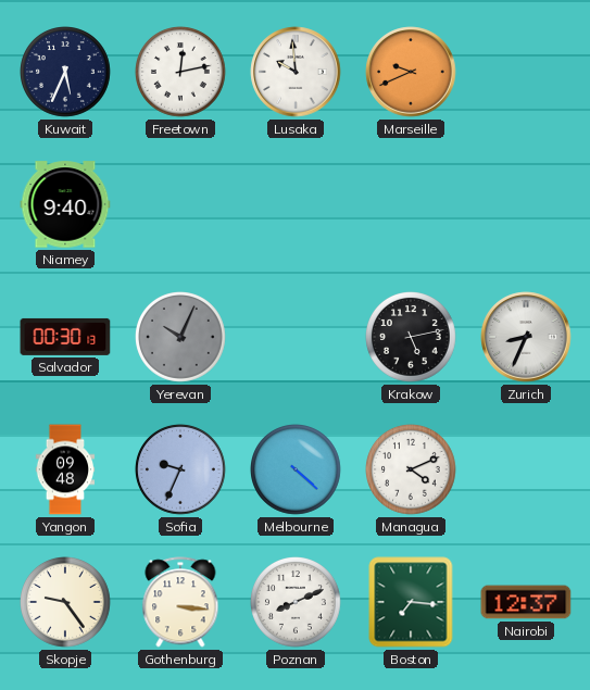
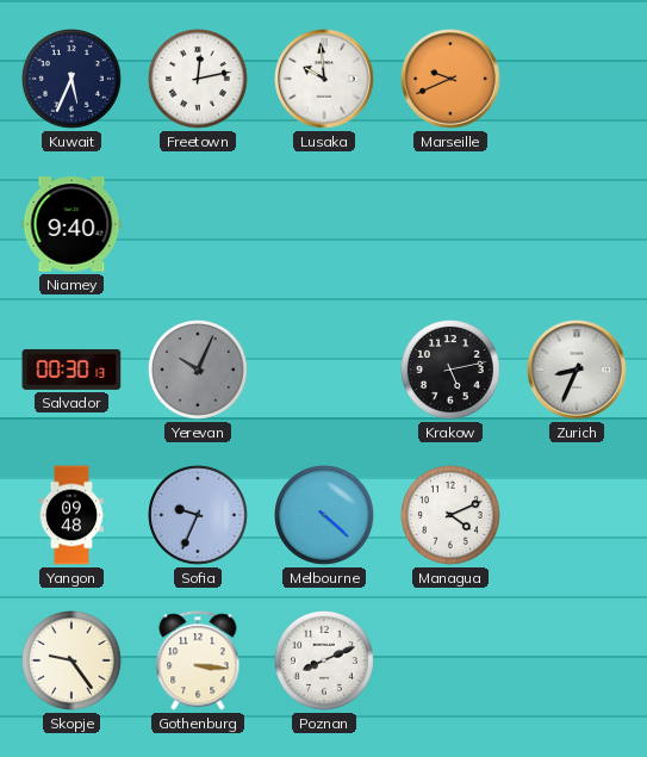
Boston: 7:16 -> none
Nairobi: 12:37 -> none
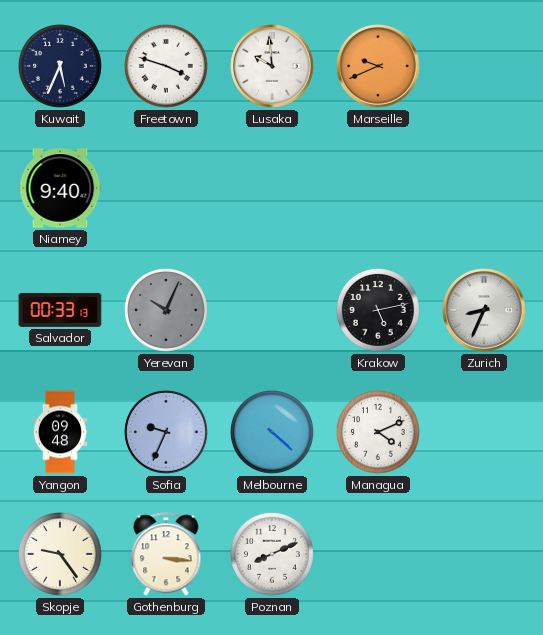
Freetown: 12:13 -> 3:48
Salvador: 00:30 -> 00:33
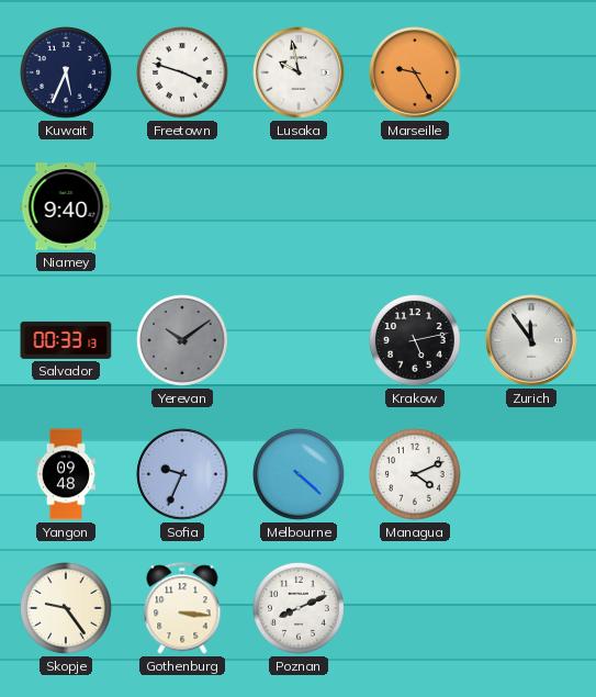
Lusaka: 9:59 -> 9:58
Marseille: 9:41 -> 9:25
Yerevan: 10:04 -> 10:09
Zurich: 8:34 -> 11:54
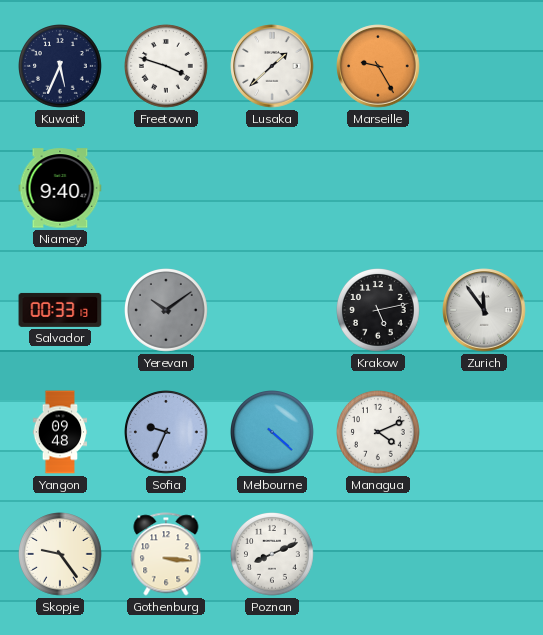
Lusaka: 9:58 -> 1:38
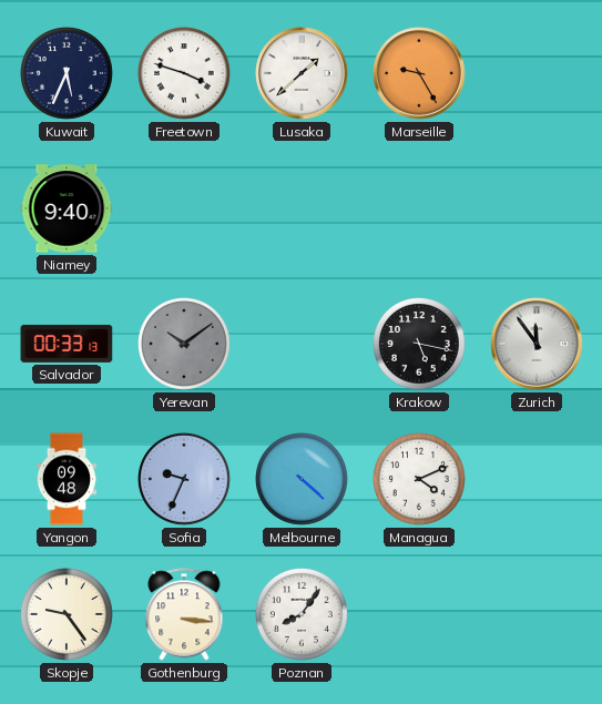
Krakow: 5:13 -> 5:17
Poznan: 8:11 -> 8:06
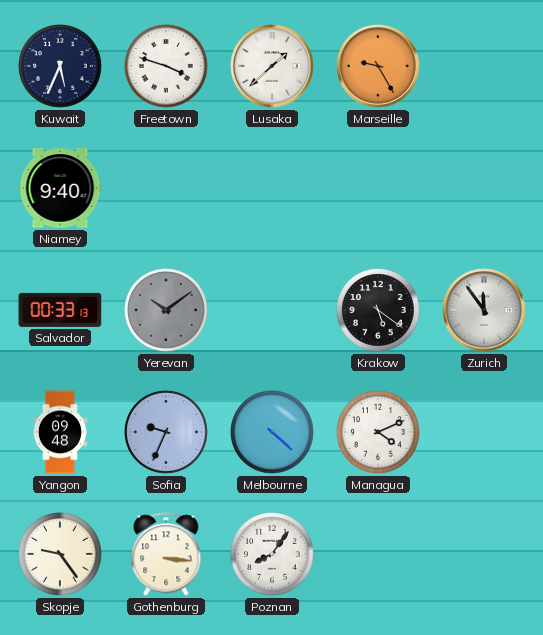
Krakow: 5:17 -> 5:21
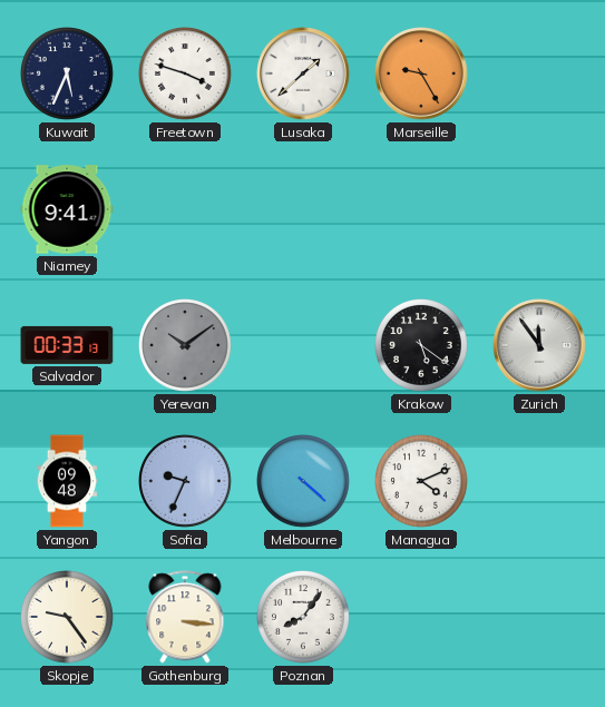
Niamey: 9:40 -> 9:41
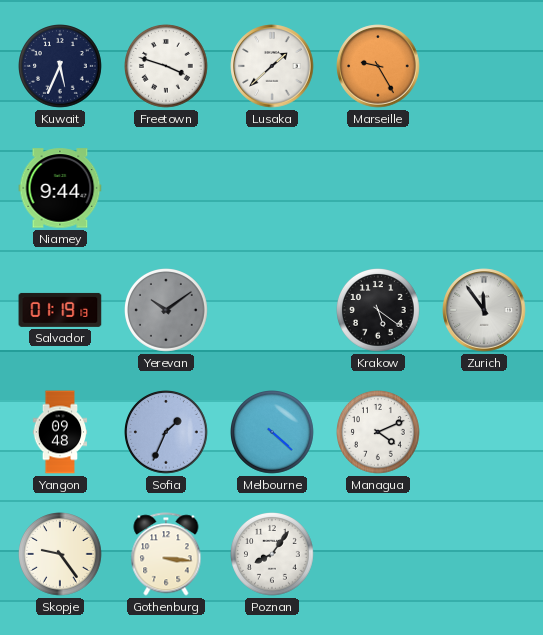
Niamey: 9:41 -> 9:44
Salvador: 00:33 -> 01:19
Sofia: 9:34 -> 1:34
